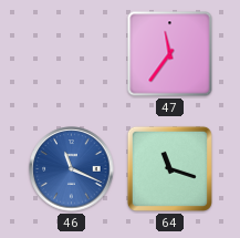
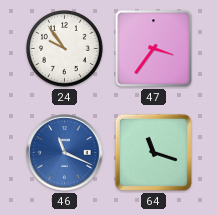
24: none -> 9:54
47: 11:36 -> 3:36
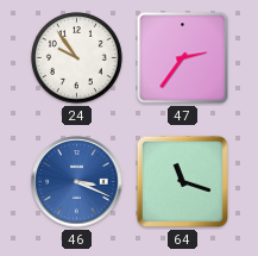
47: 3:36 -> 2:36
46: 11:19 -> 3:19
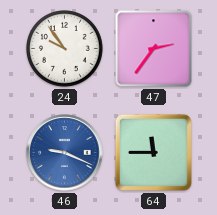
46: 3:19 -> 9:19
64: 11:18 -> 11:45
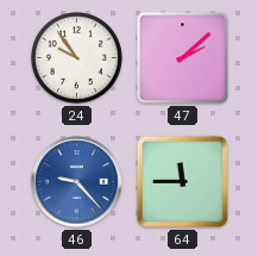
47: 2:36 -> 2:08
46: 9:19 -> 9:23
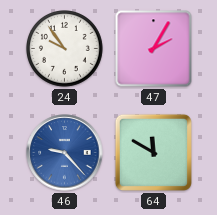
47: 2:08 -> 2:05
64: 11:45 -> 11:50
